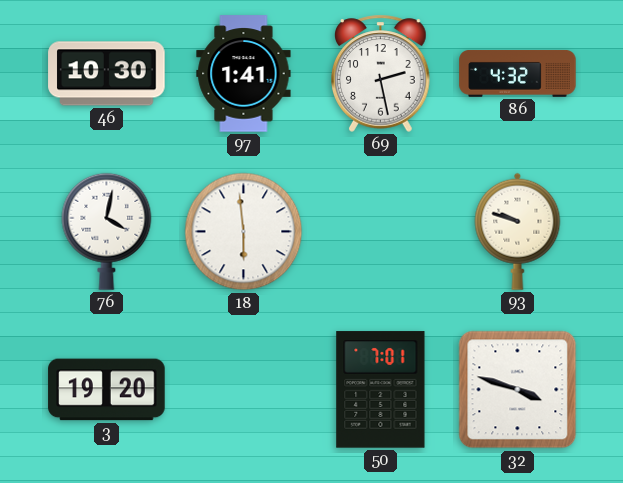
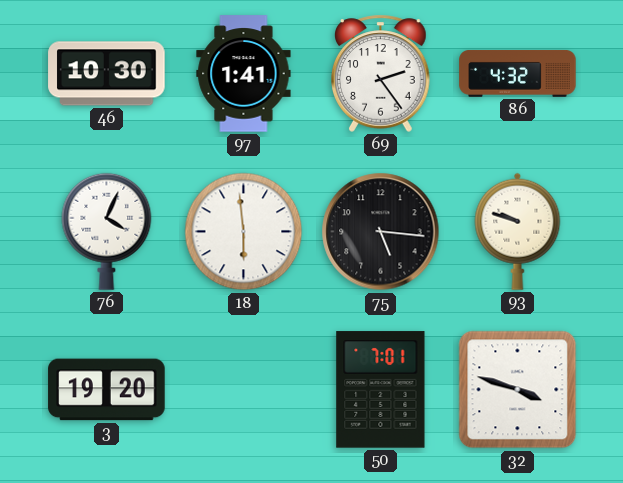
69: 2:28 -> 2:24
76: 4:02 -> 4:04
75: none -> 5:16
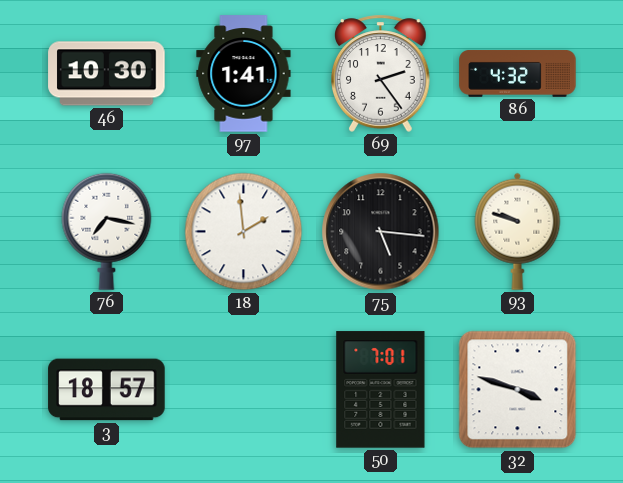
76: 4:04 -> 7:17
18: 5:59 -> 1:59
3: 19:20 -> 18:57
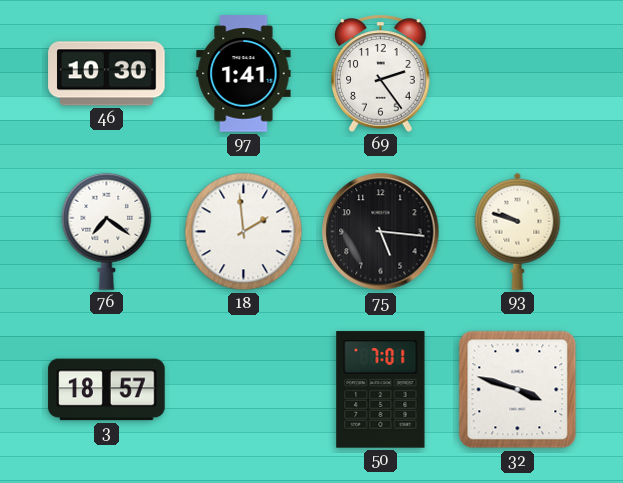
86: 4:32 -> none
76: 7:17 -> 7:21
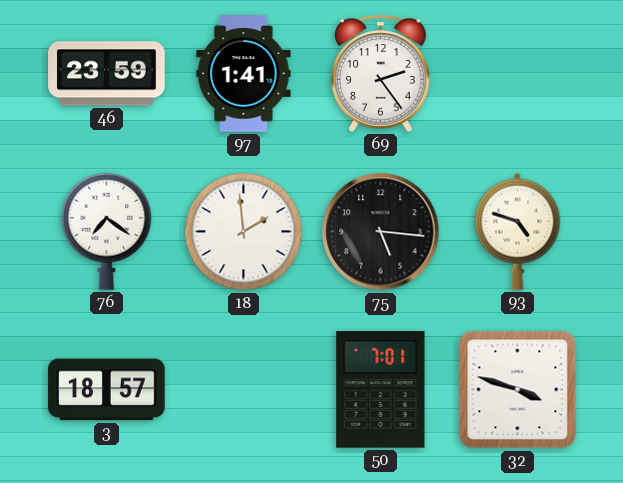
46: 10:30 -> 23:59
93: 9:48 -> 4:48
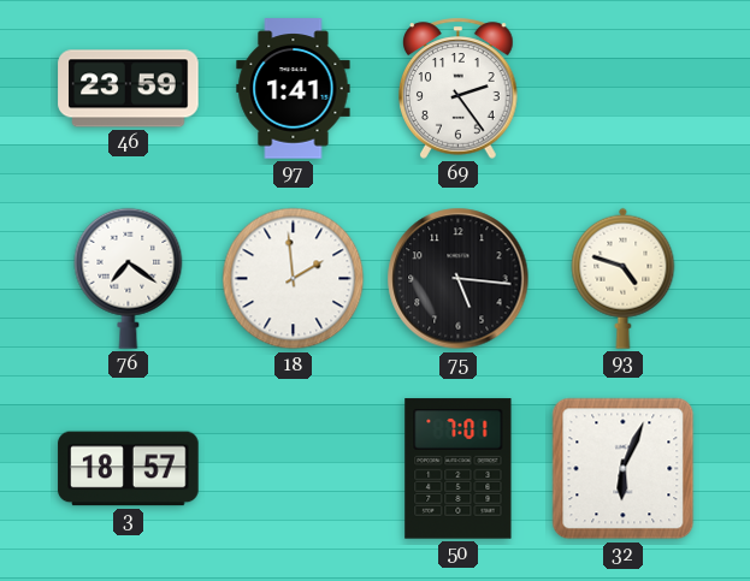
32: 3:48 -> 6:04
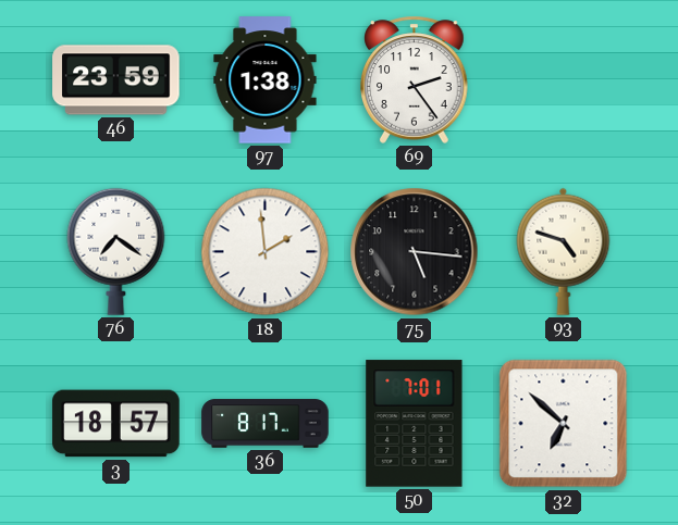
97: 1:41 -> 1:38
36: none -> 8:17
32: 6:04 -> 6:52
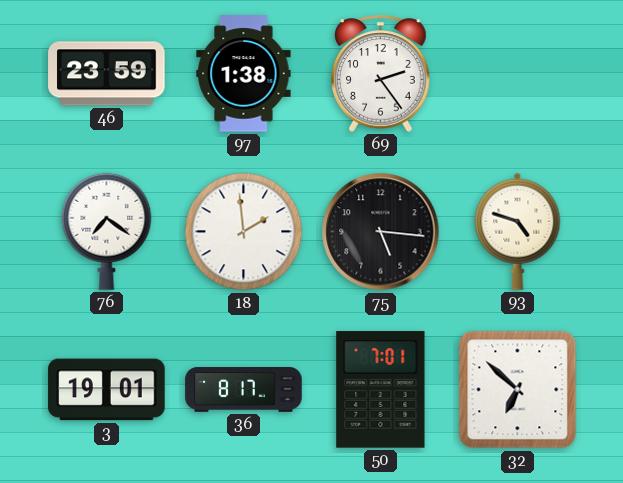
3: 18:57 -> 19:01
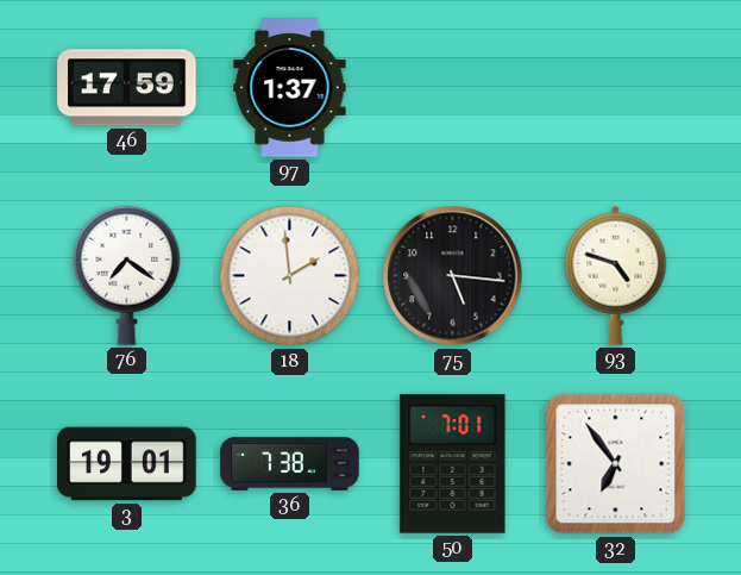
46: 23:59 -> 17:59
97: 1:38 -> 1:37
69: 2:24 -> none
36: 8:17 -> 7:38
32: 6:52 -> 6:54
